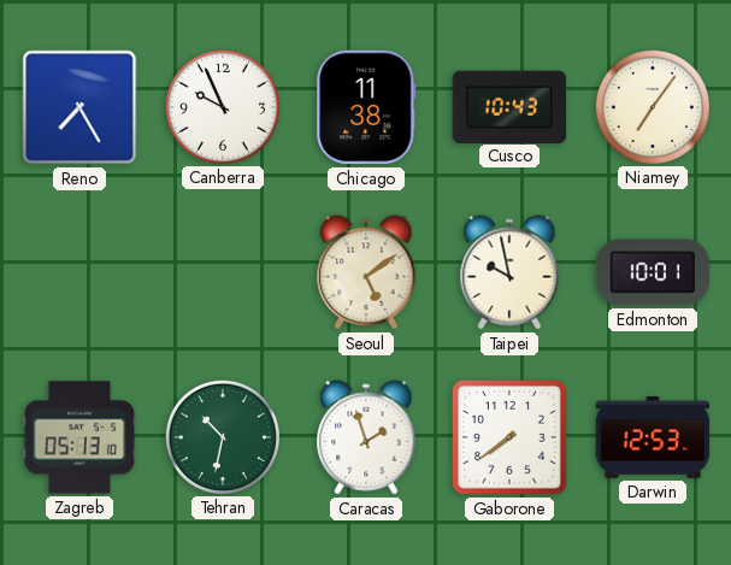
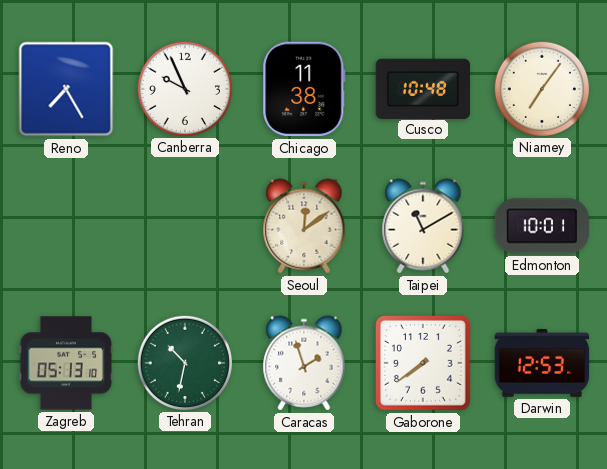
Cusco: 10:43 -> 10:48
Seoul: 5:09 -> 12:09
Taipei: 9:58 -> 11:10
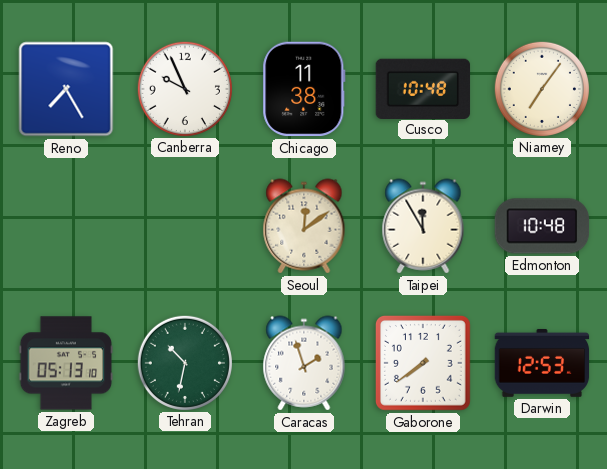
Taipei: 11:10 -> 11:55
Edmonton: 10:01 -> 10:48
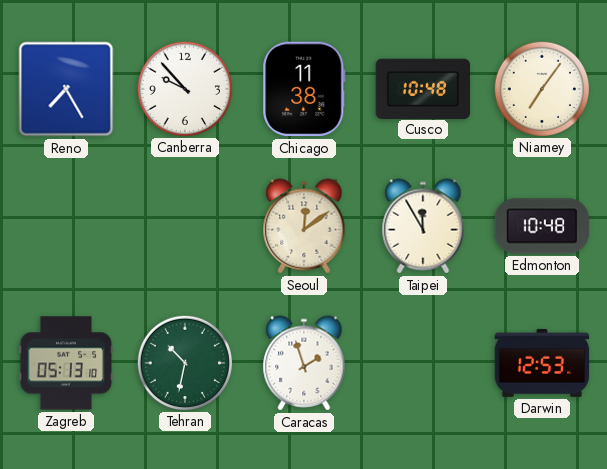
Canberra: 9:56 -> 9:53
Gaborone: 7:39 -> none
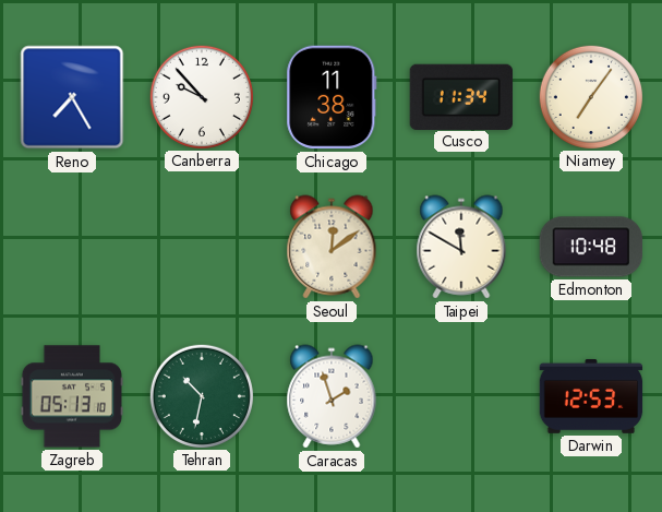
Cusco: 10:48 -> 11:34
Taipei: 11:55 -> 11:50
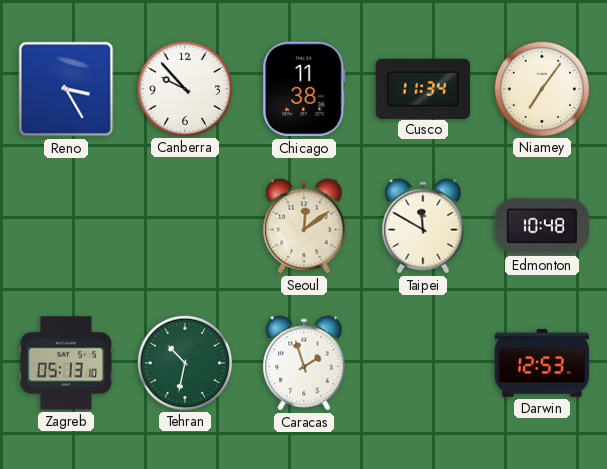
Reno: 7:25 -> 3:25
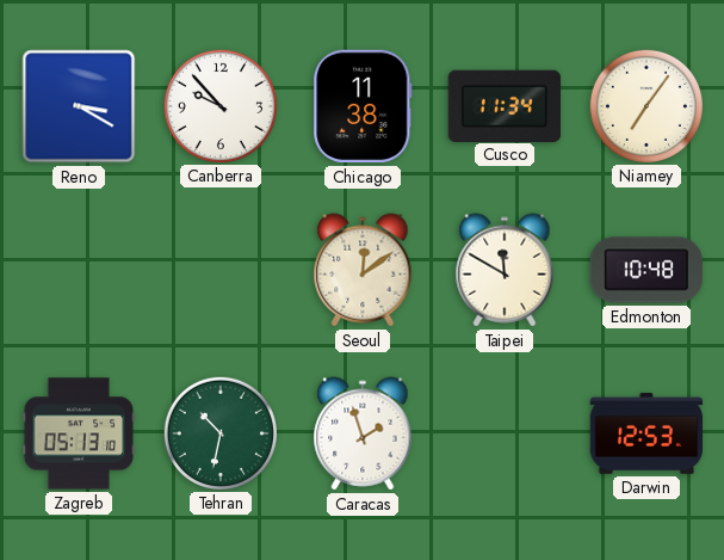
Reno: 3:25 -> 3:20
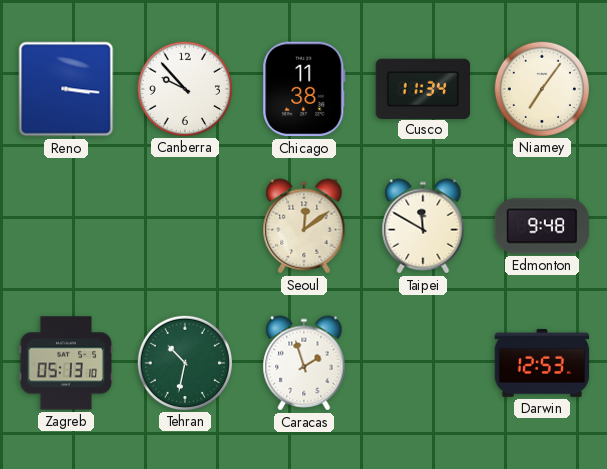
Reno: 3:20 -> 3:16
Edmonton: 10:48 -> 9:48
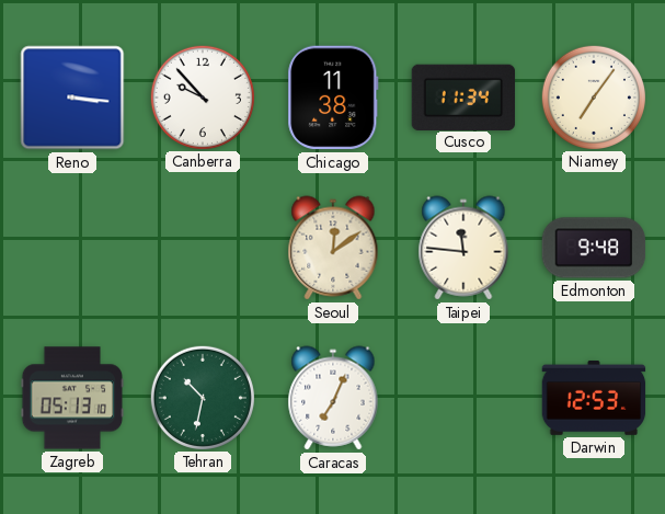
Taipei: 11:50 -> 11:46
Caracas: 1:57 -> 7:04
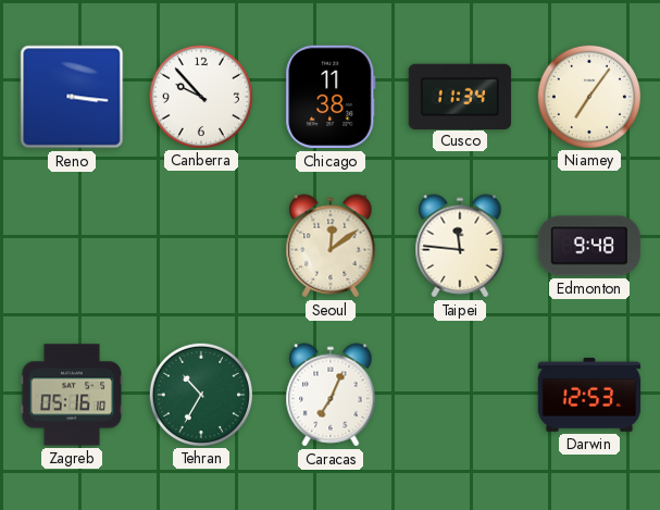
Zagreb: 05:13 -> 05:16
Tehran: 10:32 -> 10:35
